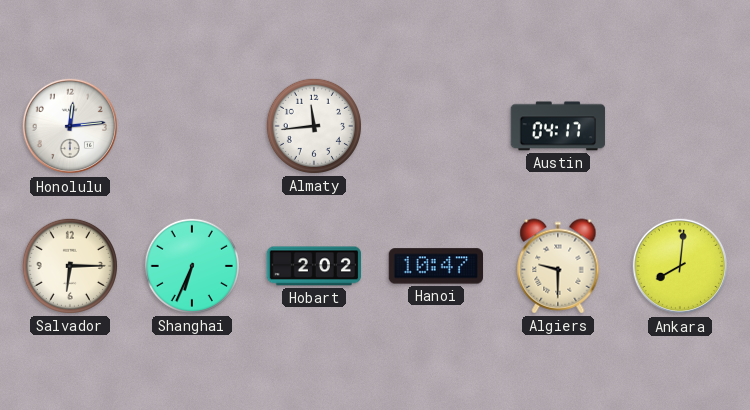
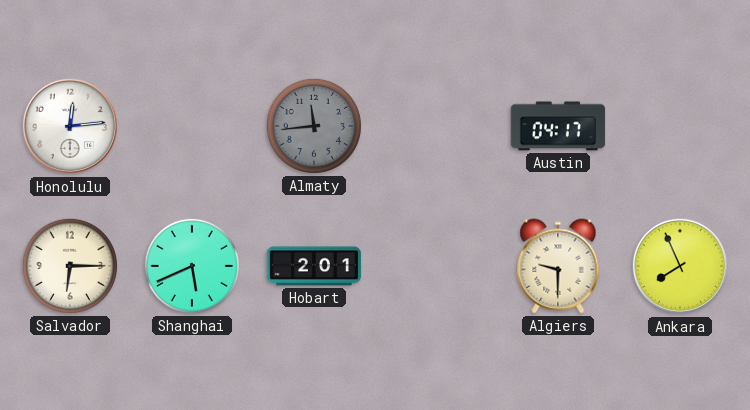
Almaty dial: white -> grey
Shanghai: 6:34 -> 5:41
Hobart: 2:02 -> 2:01
Hanoi: 10:47 -> none
Ankara: 8:01 -> 7:56
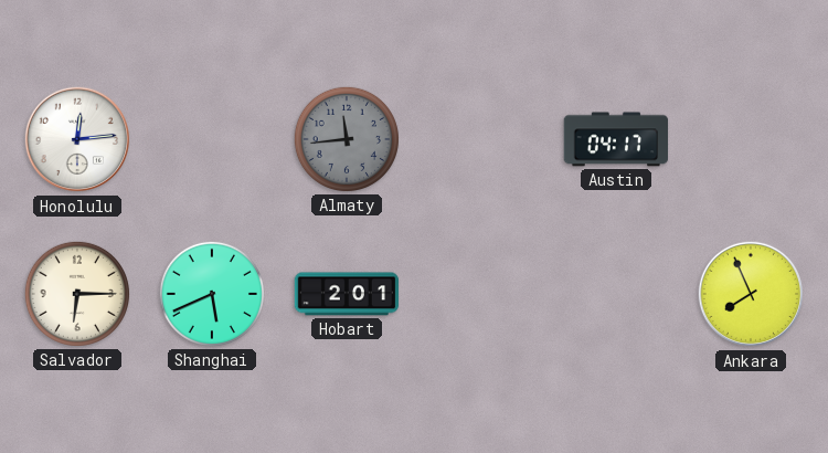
Algiers: 9:30 -> none
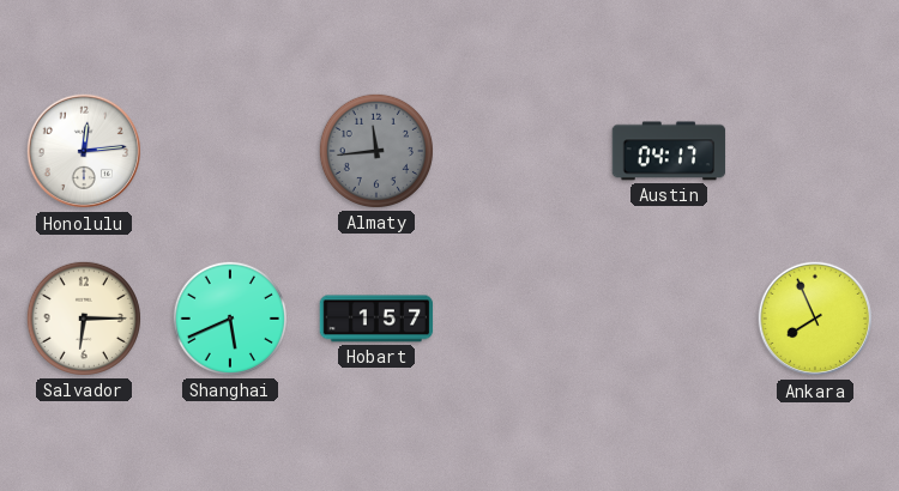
Hobart: 2:01 -> 1:57
